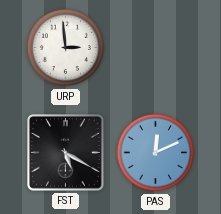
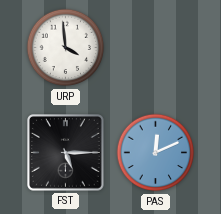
URP: 2:59 -> 3:59
FST: 5:20 -> 5:15
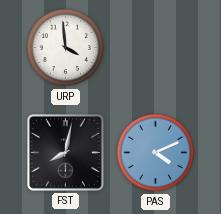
FST: 5:15 -> 8:02
PAS: 12:11 -> 4:11
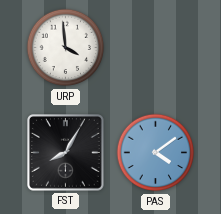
FST: 8:02 -> 8:05
PAS: 4:11 -> 4:09
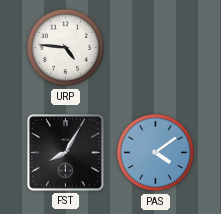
URP: 3:59 -> 4:46
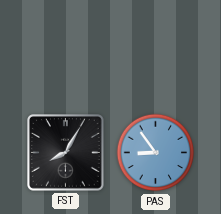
URP: 4:46 -> none
PAS: 4:09 -> 8:54
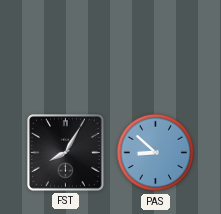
PAS: 8:54 -> 8:52
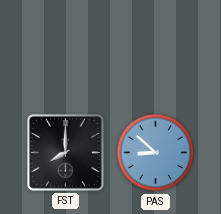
FST: 8:05 -> 8:00
